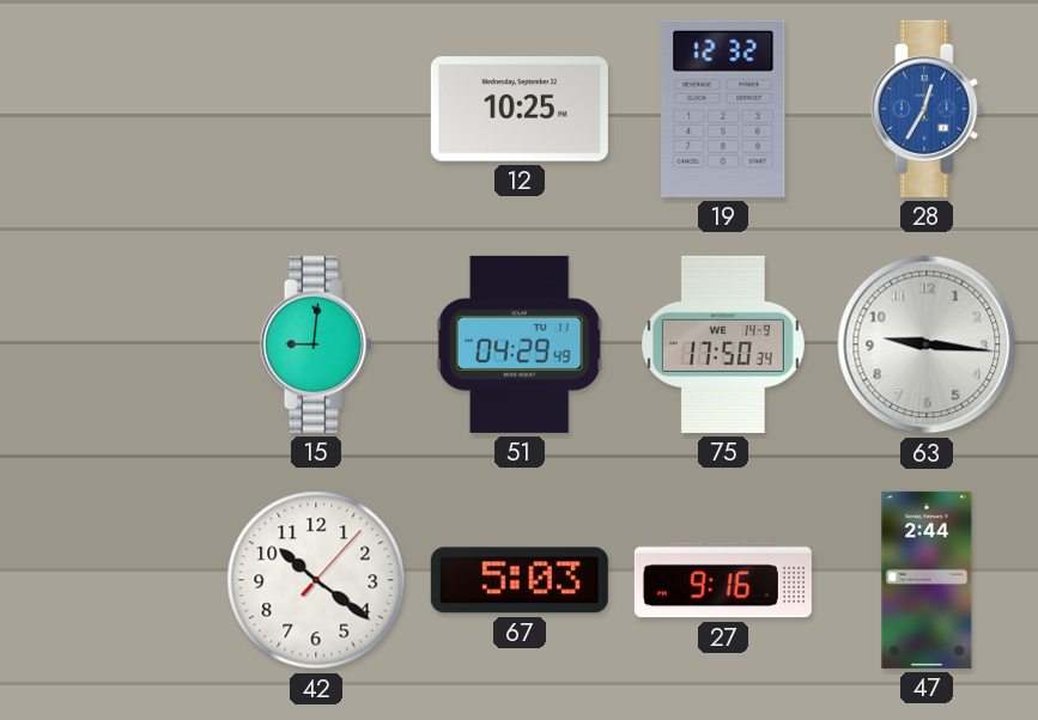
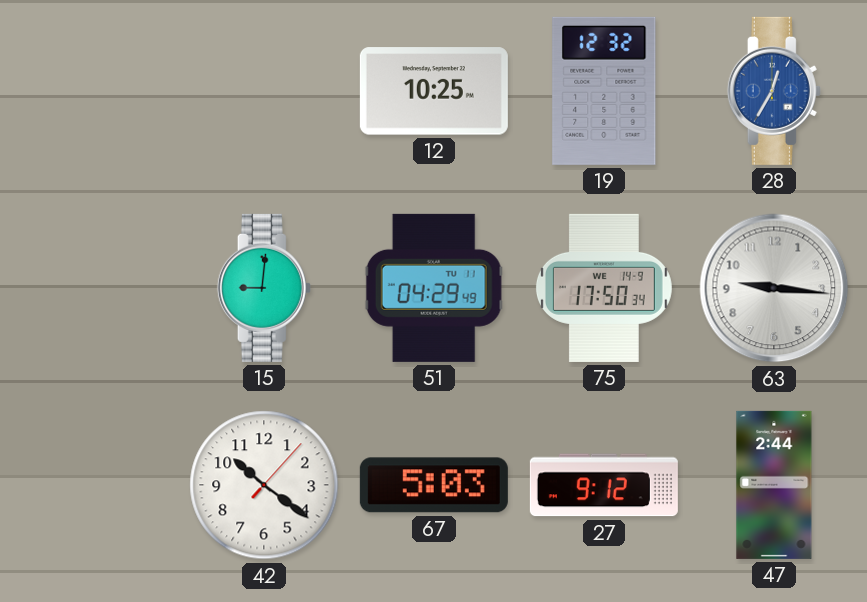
27: 9:16 -> 9:12
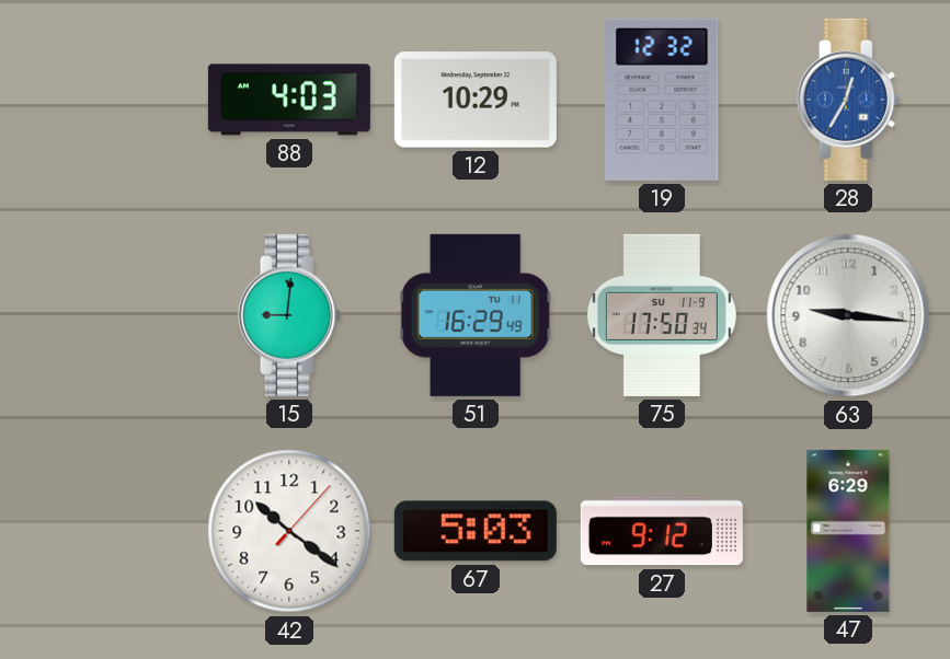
88: none -> 4:03
12: 10:25 -> 10:29
51: 04:29 -> 16:29
75 date: WE 14-9 -> SU 11-9
47: 2:44 -> 6:29
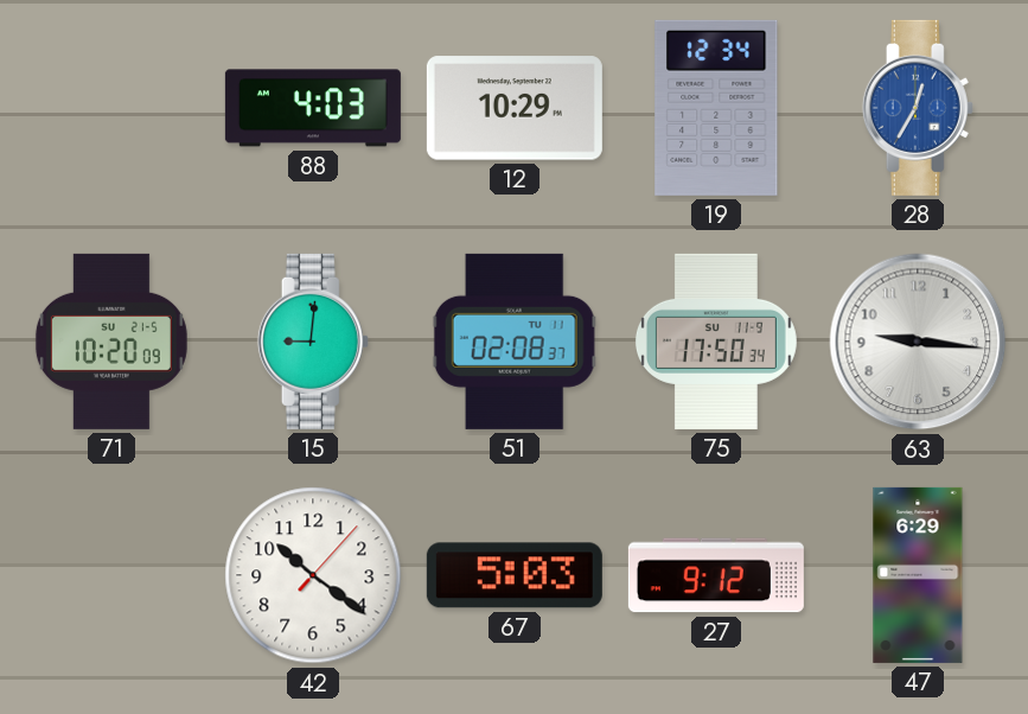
19: 12:32 -> 12:34
71: none -> 10:20
51: 16:29 -> 02:08
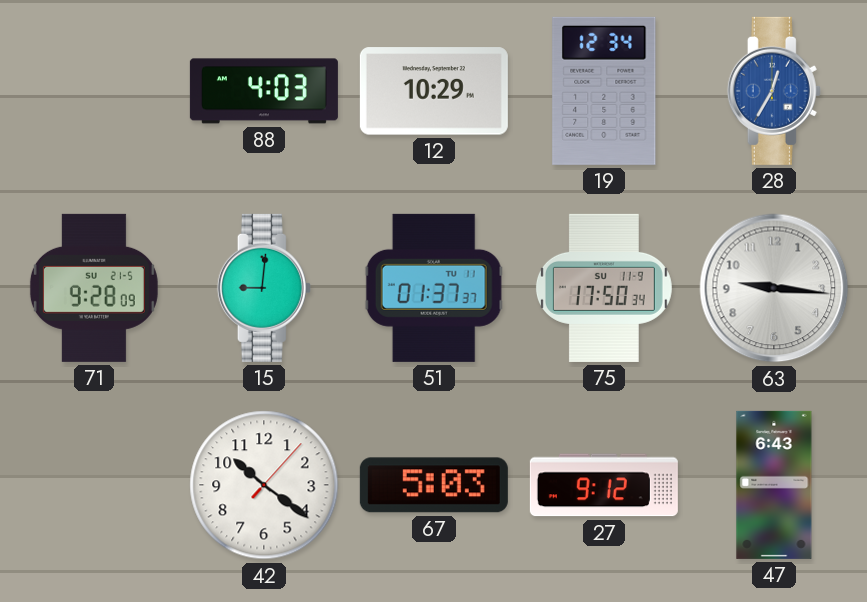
71: 10:20 -> 9:28
51: 02:08 -> 01:37
47: 6:29 -> 6:43
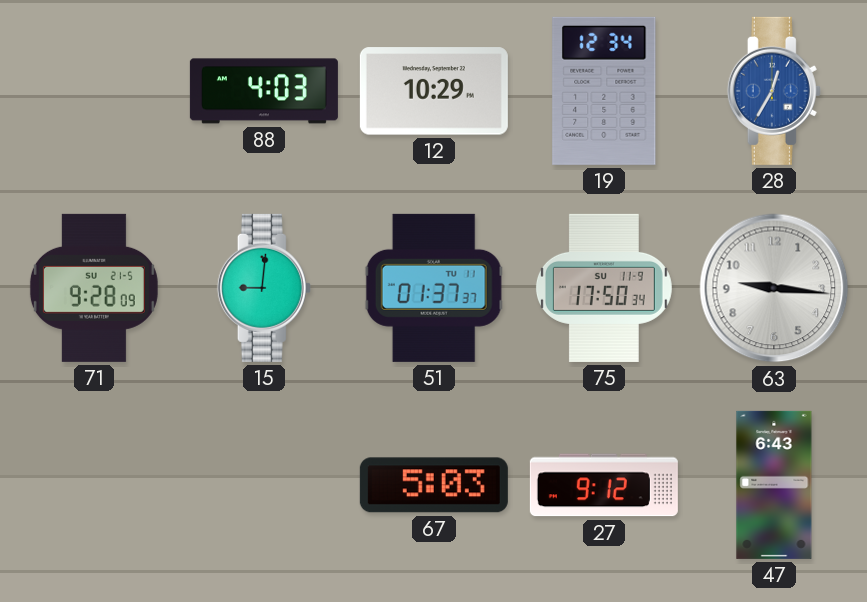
42: 10:21 -> none
